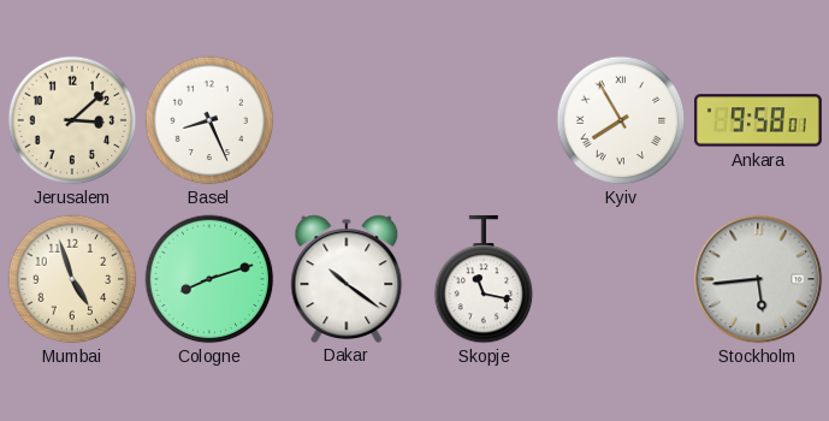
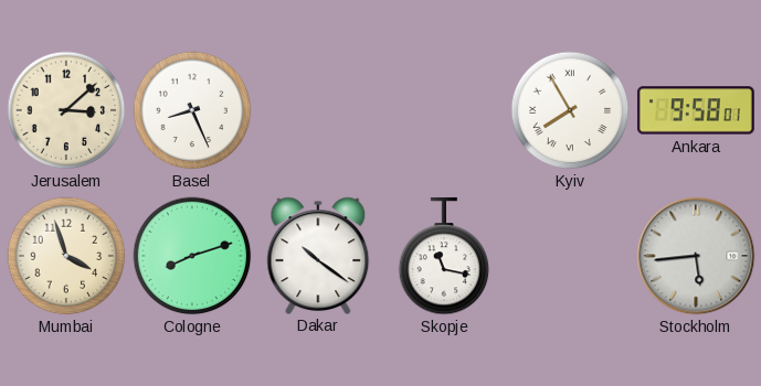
Mumbai: 4:57 -> 3:57
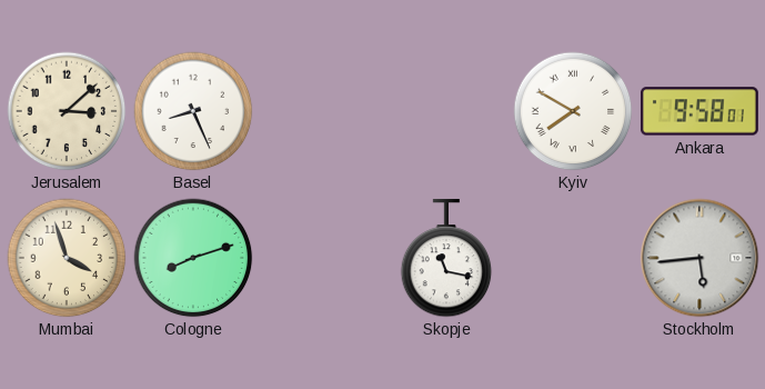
Kyiv: 7:55 -> 7:50
Dakar: 10:21 -> none
